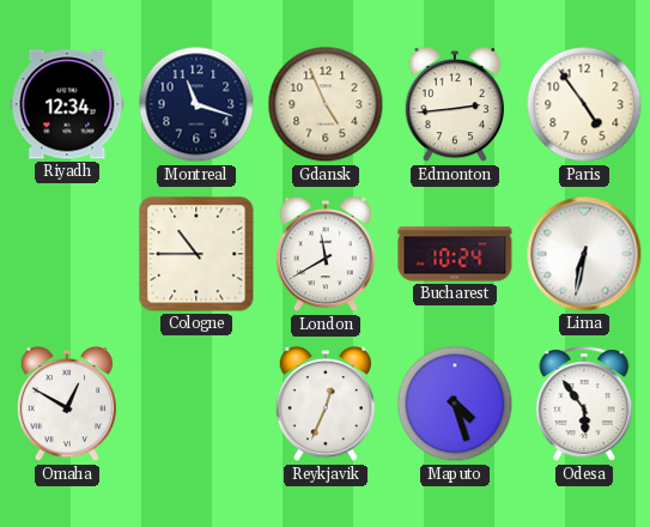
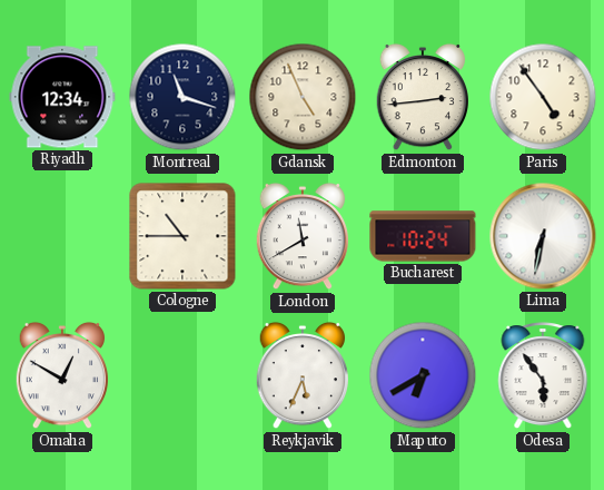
Reykjavik: 12:34 -> 5:34
Maputo: 4:27 -> 6:40
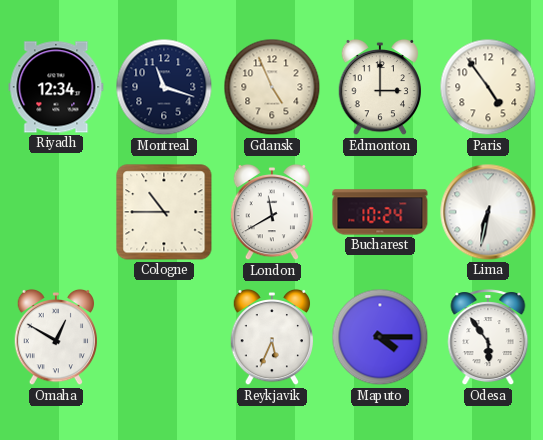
Edmonton: 2:44 -> 3:00
Maputo: 6:40 -> 4:15
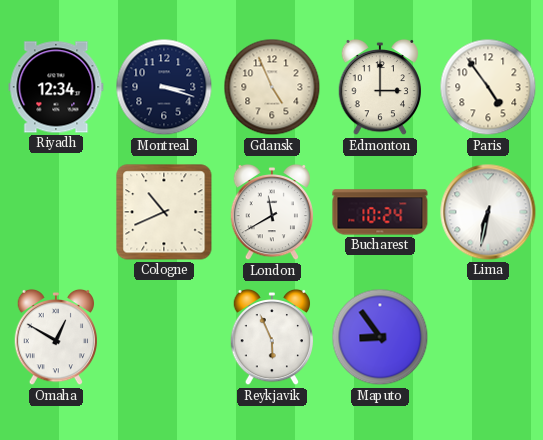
Montreal: 11:18 -> 3:18
Cologne: 10:45 -> 10:41
Reykjavik: 5:34 -> 5:56
Maputo: 4:15 -> 8:54
Odesa: 5:54 -> none
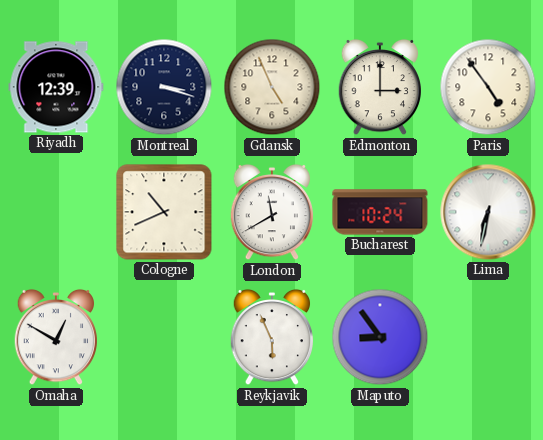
Riyadh: 12:34 -> 12:39
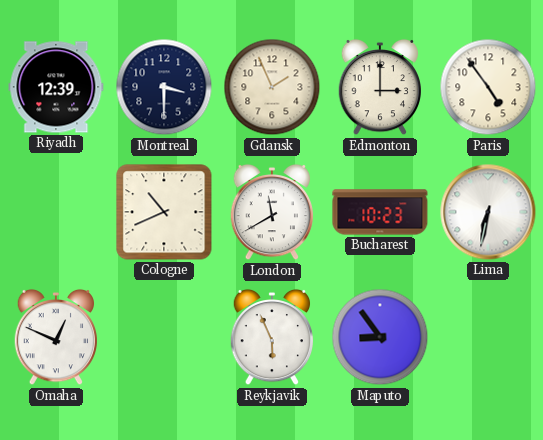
Montreal: 3:18 -> 3:30
Gdansk: 4:56 -> 1:56
Bucharest: 10:24 -> 10:23
Omaha: 12:50 -> 12:49
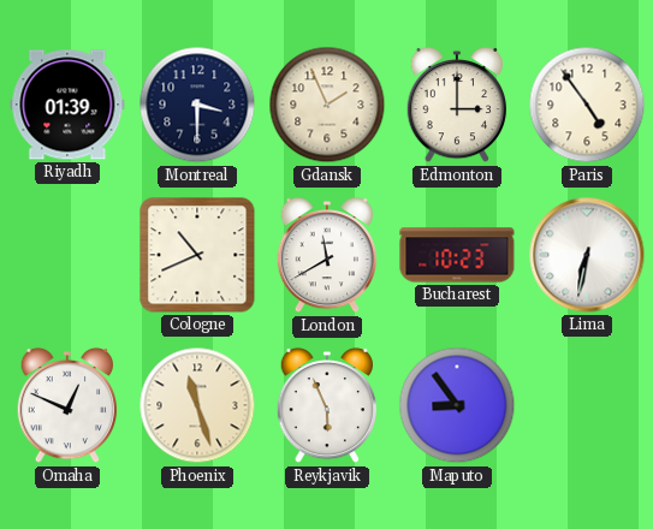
Riyadh: 12:39 -> 01:39
Phoenix: none -> 11:27
